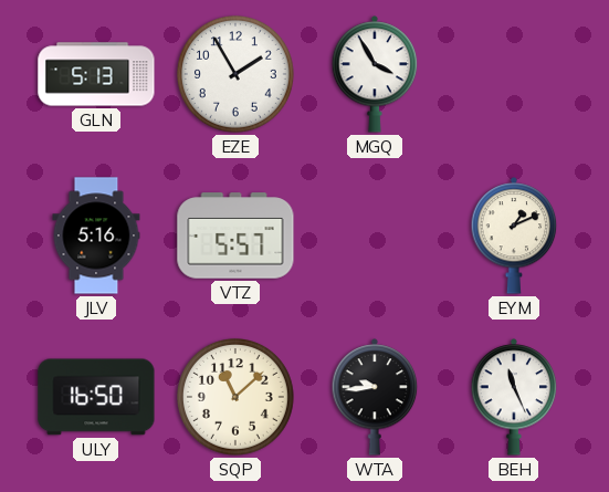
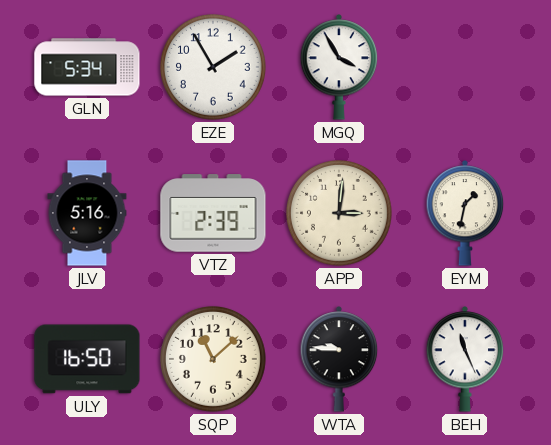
GLN: 5:13 -> 5:34
VTZ: 5:57 -> 2:39
APP: none -> 3:01
EYM: 1:11 -> 1:32
WTA: 9:44 -> 9:46
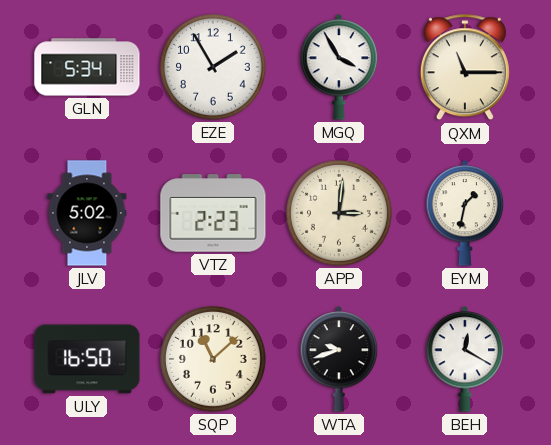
QXM: none -> 11:15
JLV: 5:16 -> 5:02
VTZ: 2:39 -> 2:23
WTA: 9:46 -> 9:42
BEH: 11:26 -> 12:20
